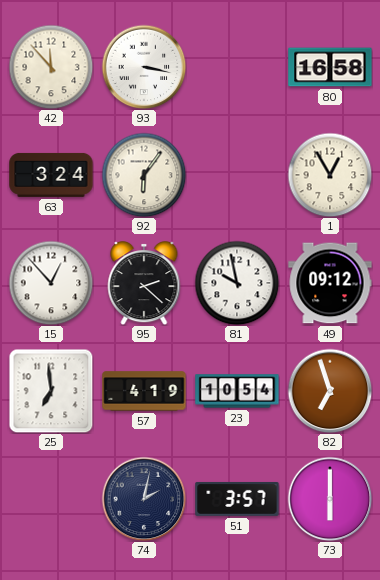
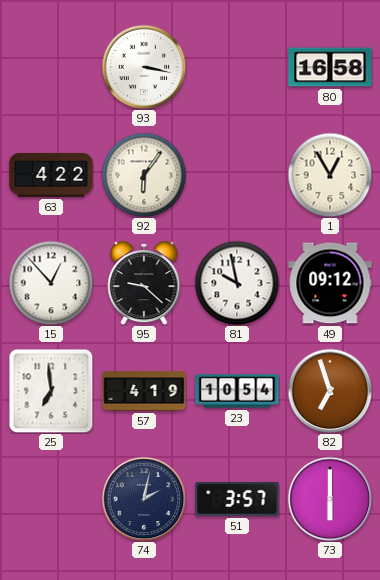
42: 11:53 -> none
63: 3:24 -> 4:22
95: 2:22 -> 9:22
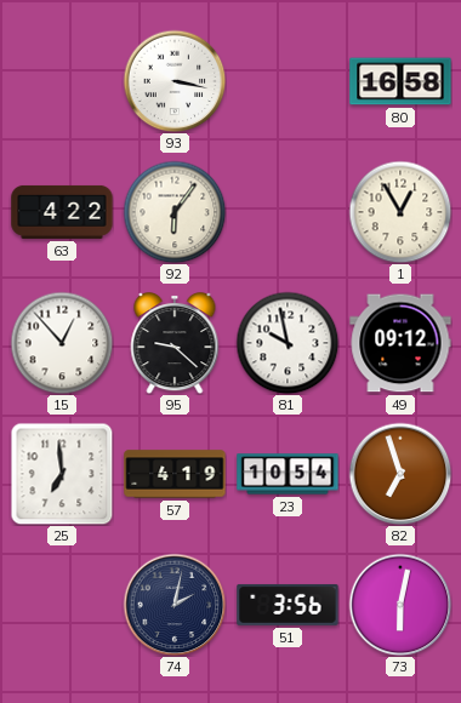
51: 3:57 -> 3:56
73: 6:00 -> 6:02
